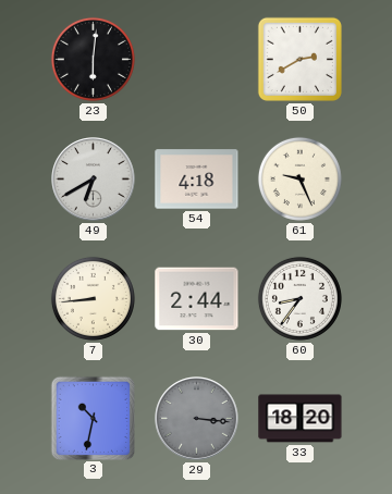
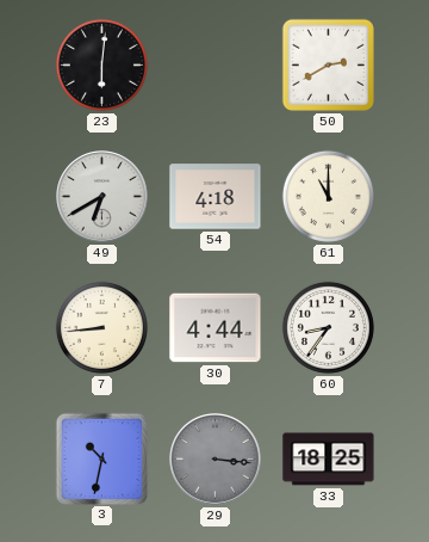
61: 9:26 -> 11:00
30: 2:44 -> 4:44
33: 18:20 -> 18:25
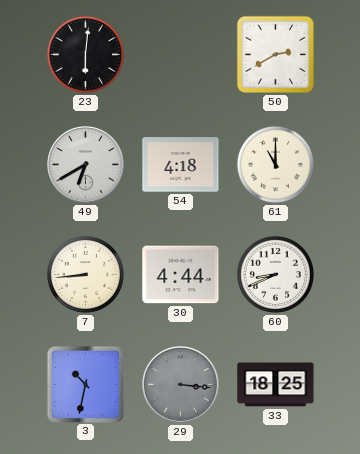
60: 8:36 -> 8:41
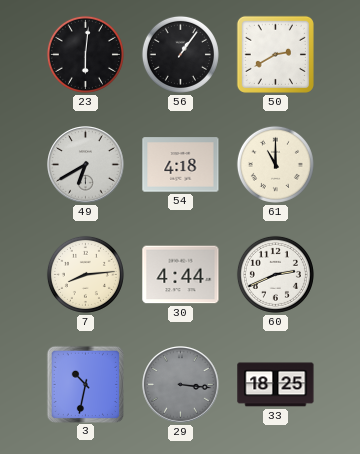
56: none -> 1:06
7: 8:44 -> 8:14
60: 8:41 -> 2:41
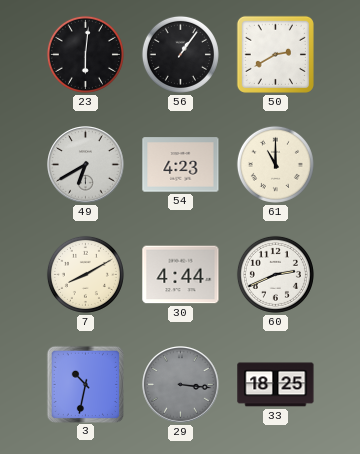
54: 4:18 -> 4:23
7: 8:14 -> 8:10
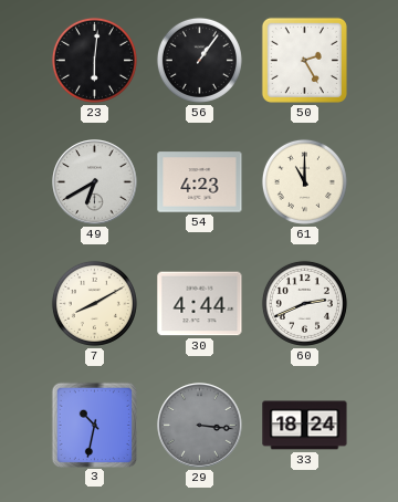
50: 2:40 -> 2:25
33: 18:25 -> 18:24
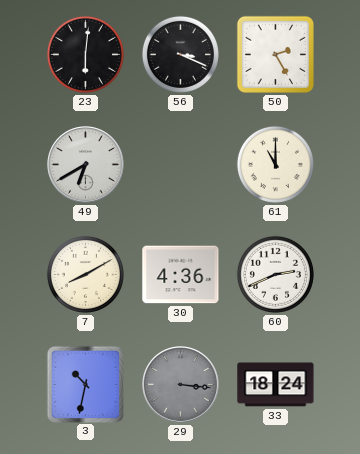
56: 1:06 -> 3:19
54: 4:23 -> none
30: 4:44 -> 4:36
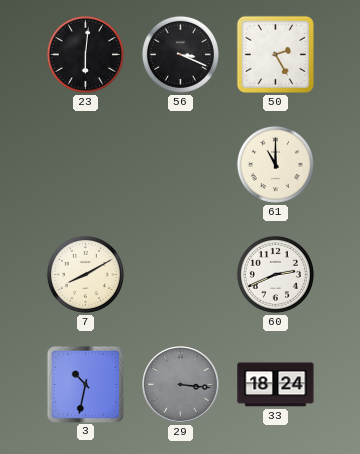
49: 6:40 -> none
30: 4:36 -> none
